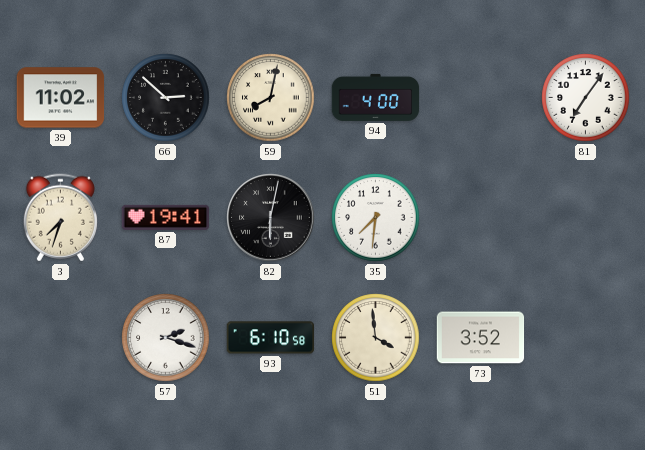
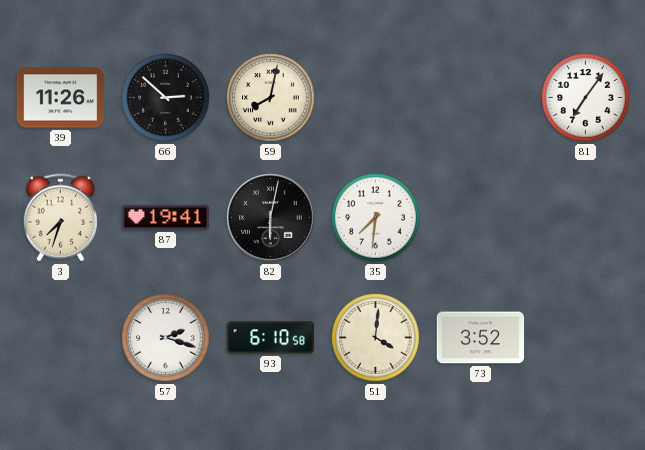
39: 11:02 -> 11:26
94: 4:00 -> none
51: 3:59 -> 4:01
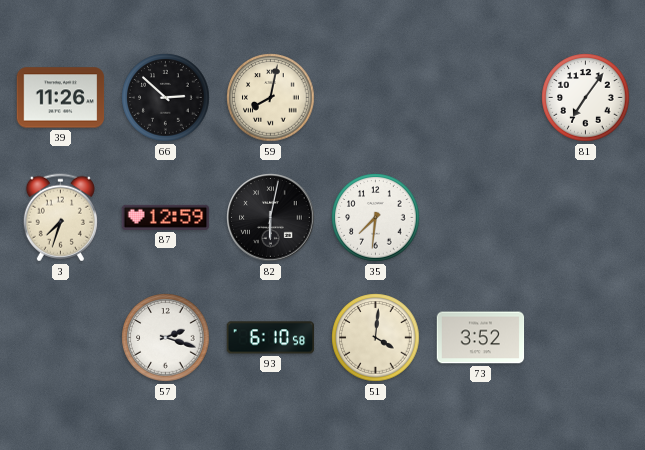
87: 19:41 -> 12:59
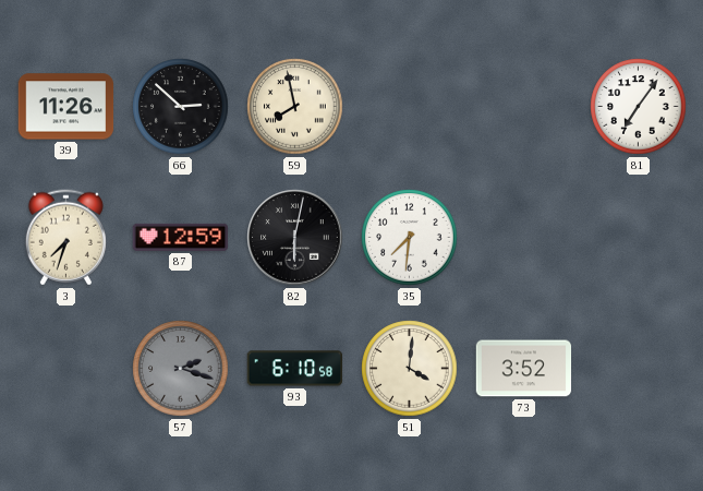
59: 8:02 -> 7:58
57 dial: white -> grey
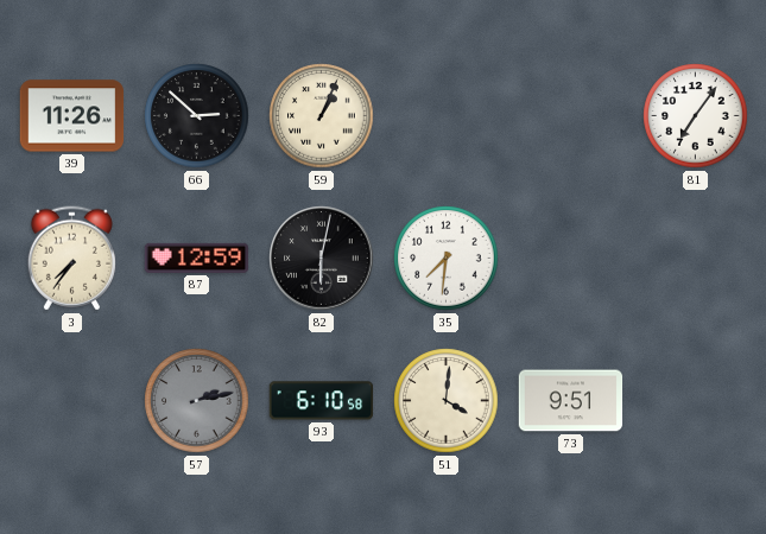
59: 7:58 -> 1:04
3: 7:33 -> 7:36
57: 2:18 -> 2:13
73: 3:52 -> 9:51
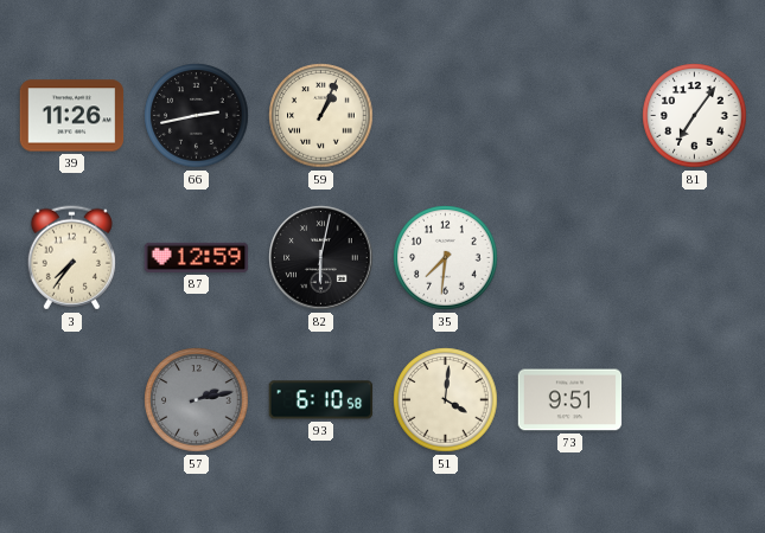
66: 2:52 -> 2:43
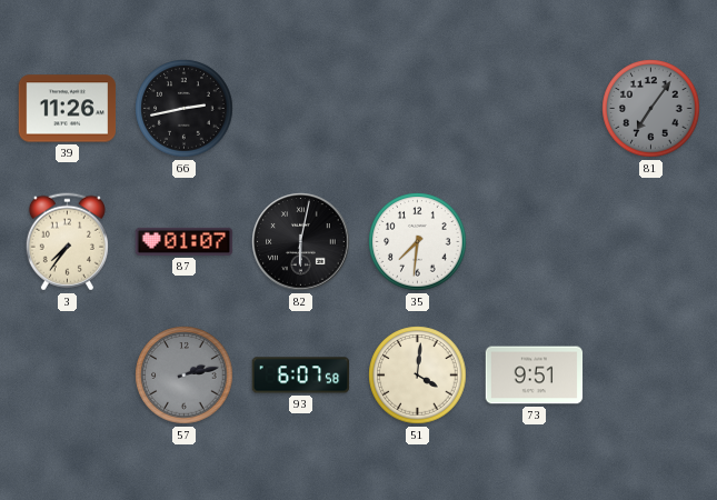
59: 1:04 -> none
81 dial: white -> grey
87: 12:59 -> 01:07
93: 6:10 -> 6:07
